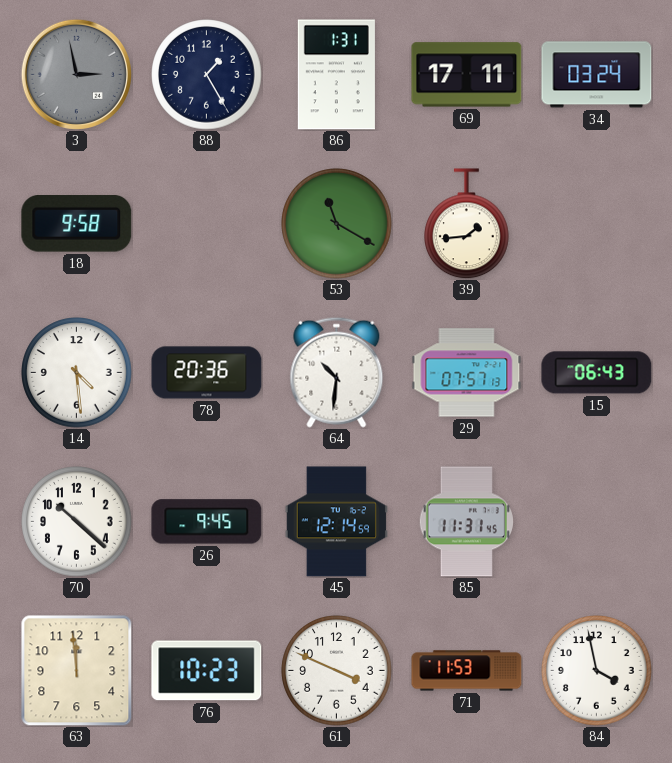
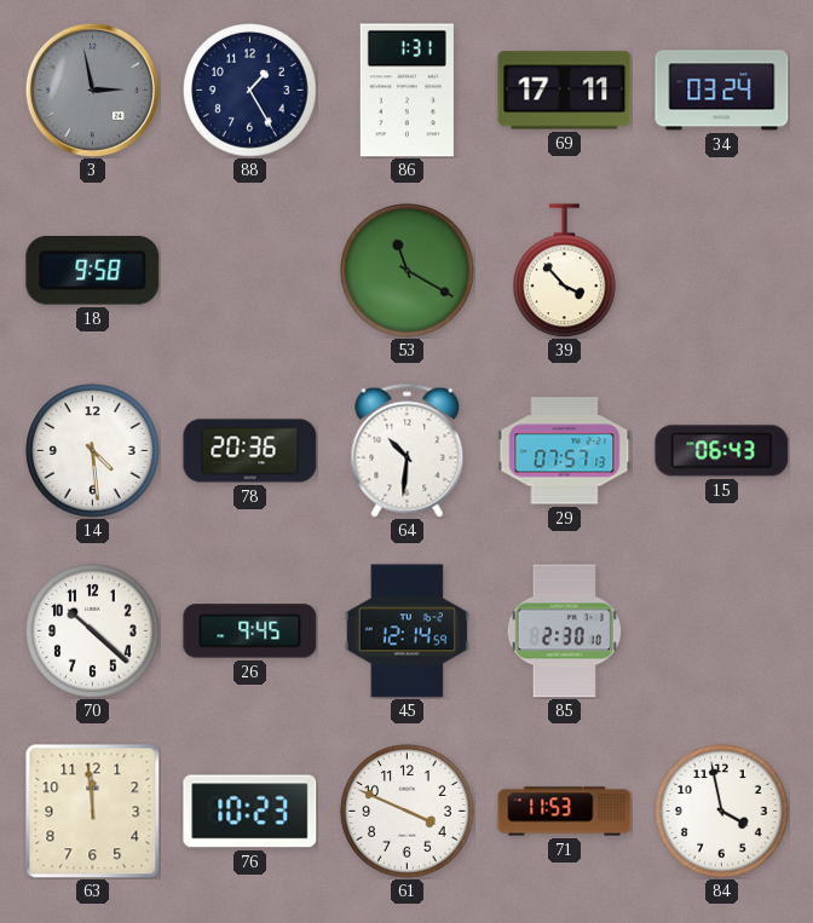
39: 1:44 -> 3:53
85: 11:31 -> 2:30
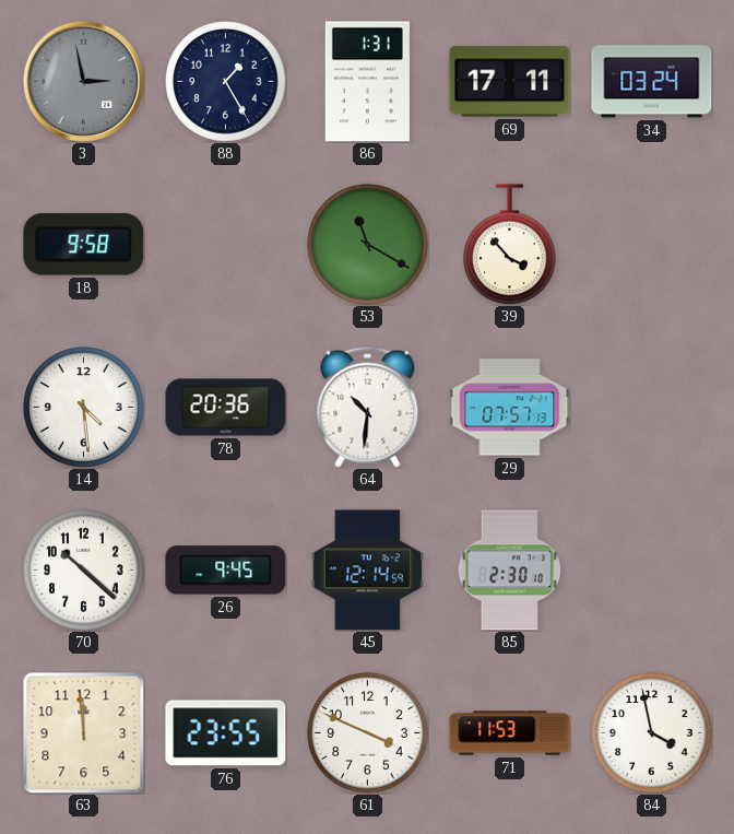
15: 06:43 -> none
76: 10:23 -> 23:55
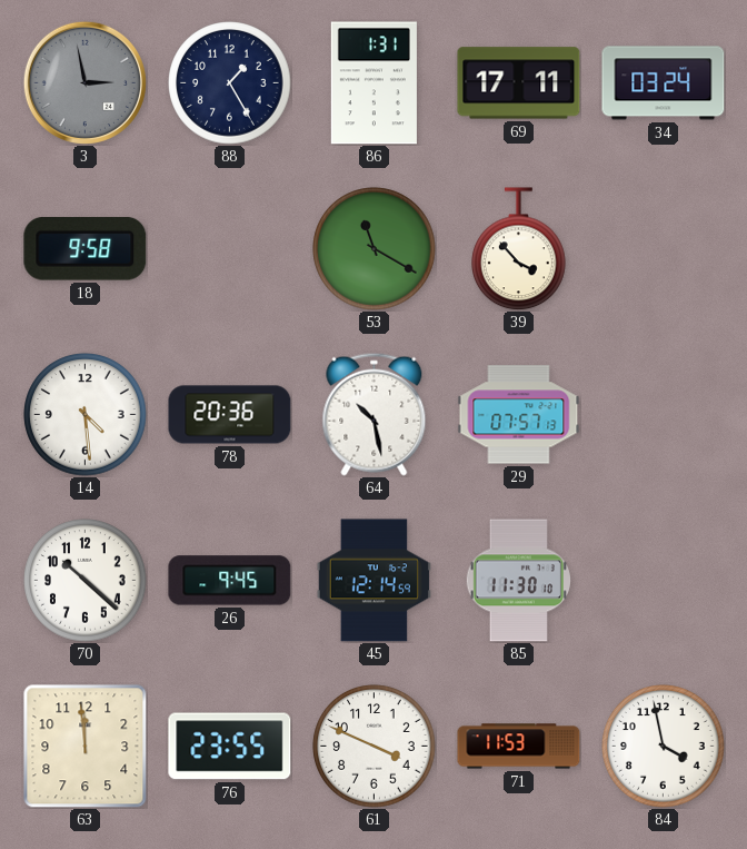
64: 10:31 -> 10:28
85: 2:30 -> 11:30
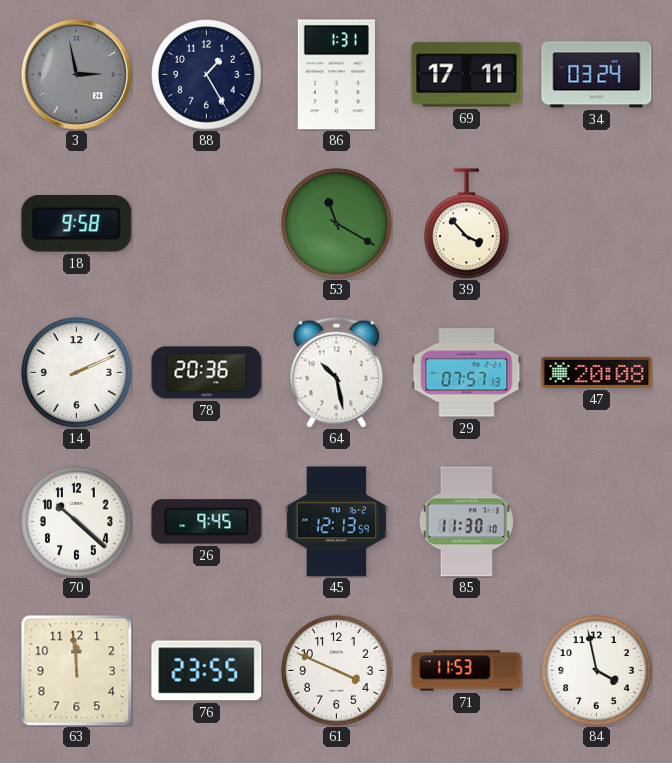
14: 4:29 -> 2:11
47: none -> 20:08
45: 12:14 -> 12:13
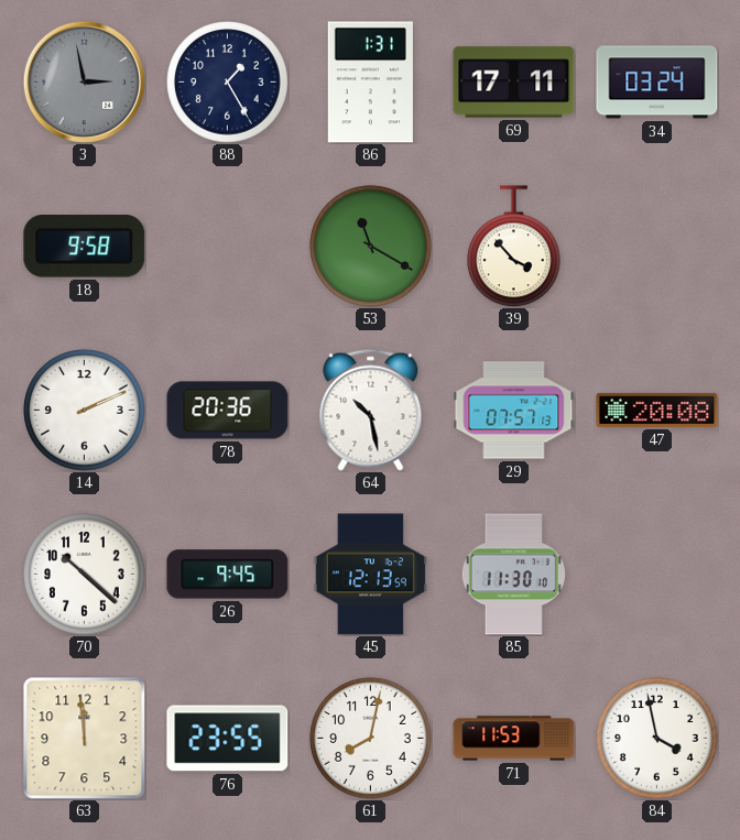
61: 3:49 -> 8:02
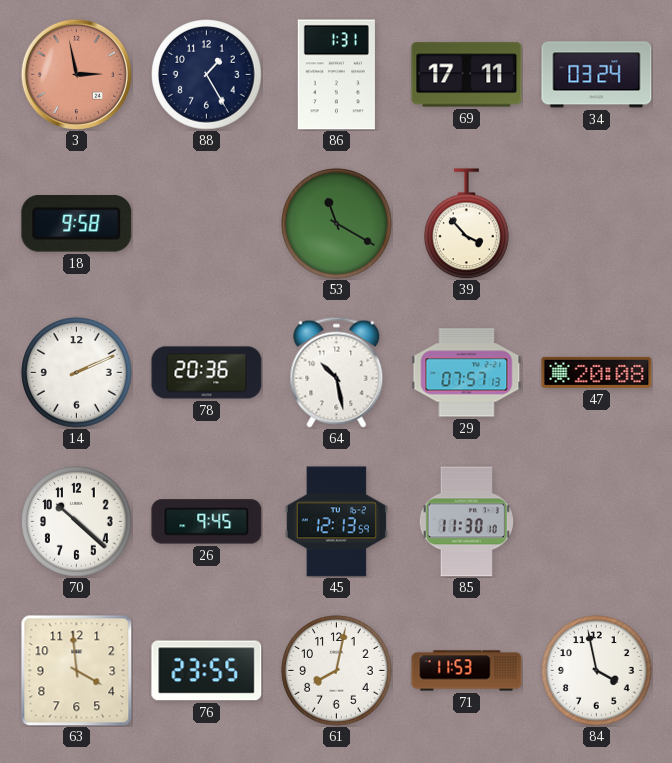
3 dial: grey -> salmon
63: 11:59 -> 3:59
